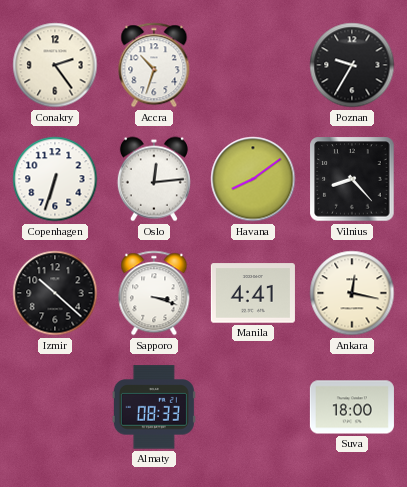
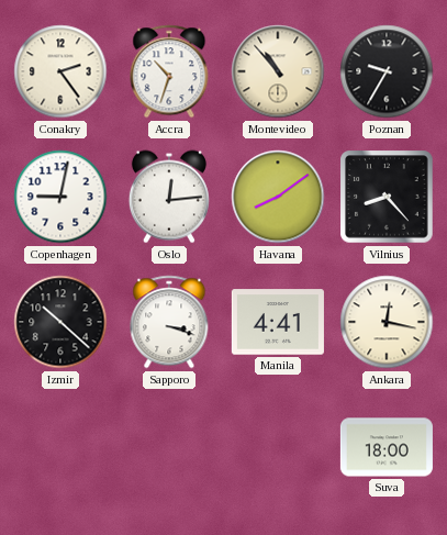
Montevideo: none -> 10:53
Copenhagen: 6:33 -> 9:02
Almaty: 08:33 -> none
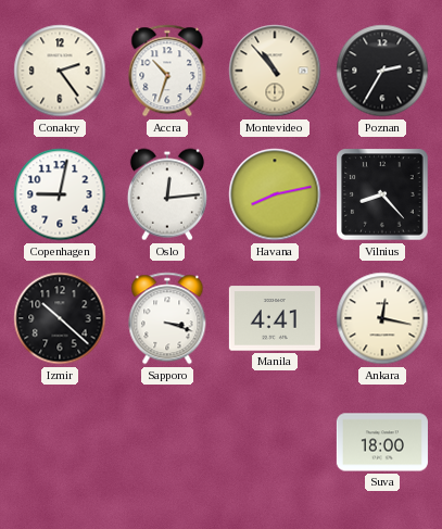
Poznan: 9:35 -> 2:35
Havana: 8:09 -> 8:13
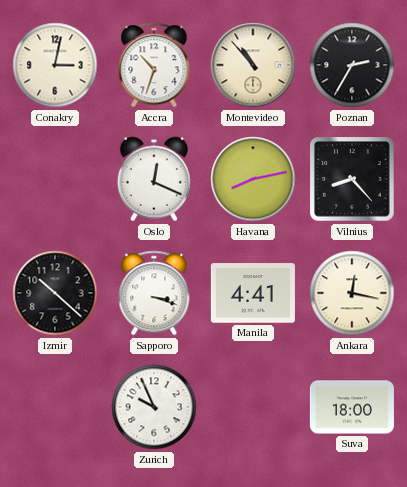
Conakry: 2:24 -> 3:02
Copenhagen: 9:02 -> none
Oslo: 12:14 -> 12:19
Zurich: none -> 9:56
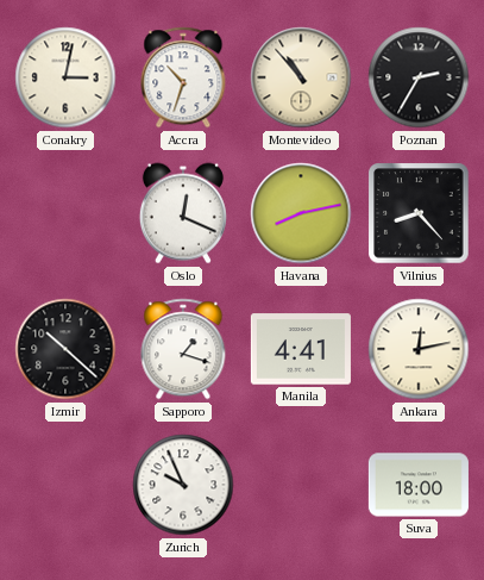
Sapporo: 3:18 -> 1:18
Ankara: 12:17 -> 12:13
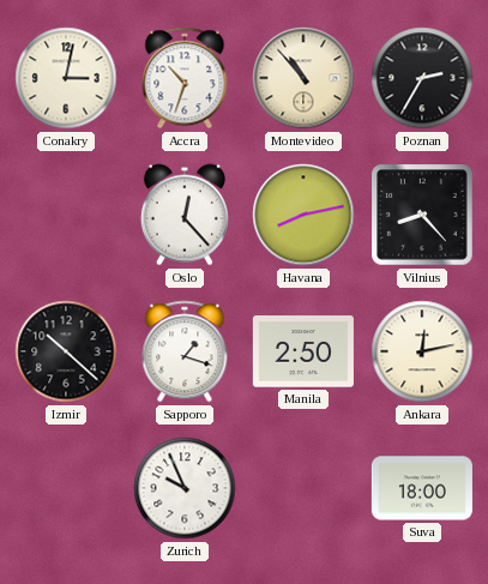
Oslo: 12:19 -> 12:23
Manila: 4:41 -> 2:50
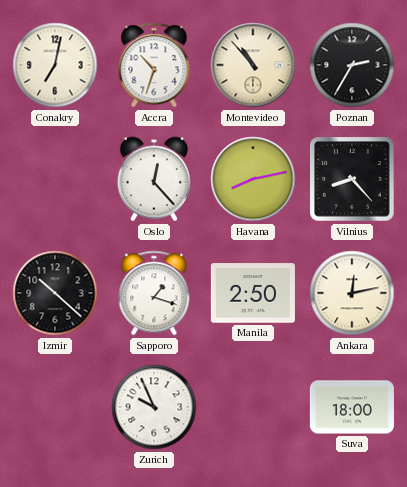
Conakry: 3:02 -> 7:02
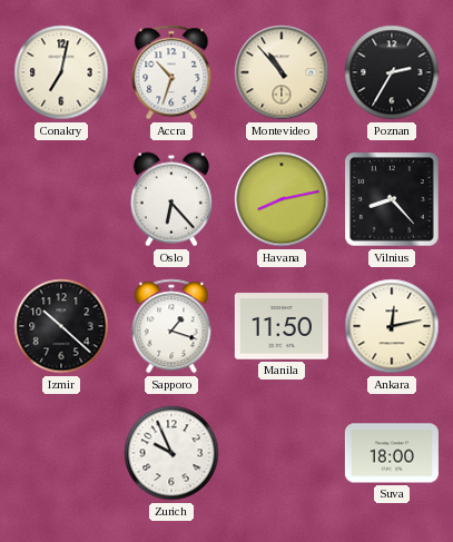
Oslo: 12:23 -> 6:23
Manila: 2:50 -> 11:50
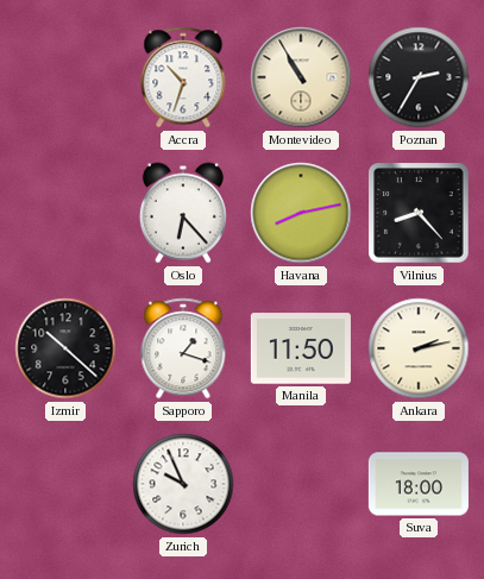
Conakry: 7:02 -> none
Montevideo: 10:53 -> 10:55
Ankara: 12:13 -> 2:13
